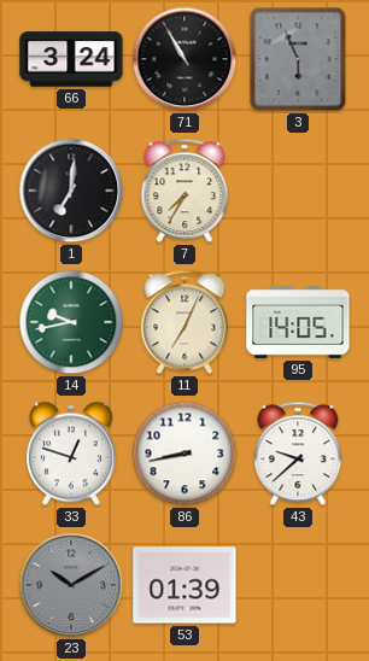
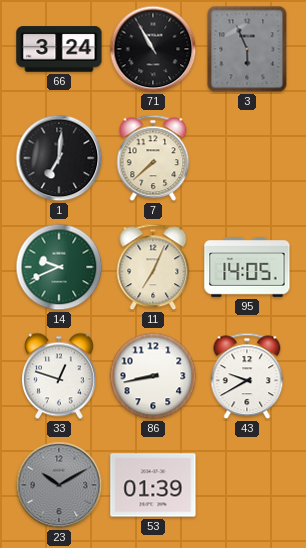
7: 7:35 -> 7:38
14: 9:43 -> 9:41
43: 9:38 -> 9:40
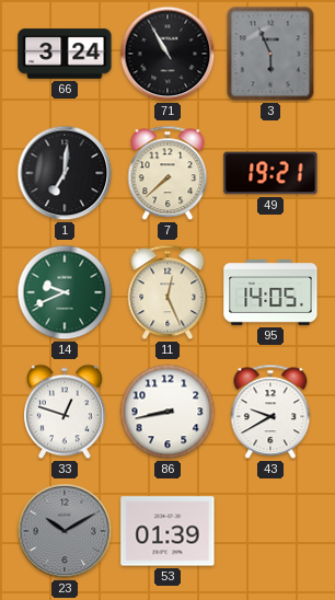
49: none -> 19:21
11: 7:04 -> 12:26
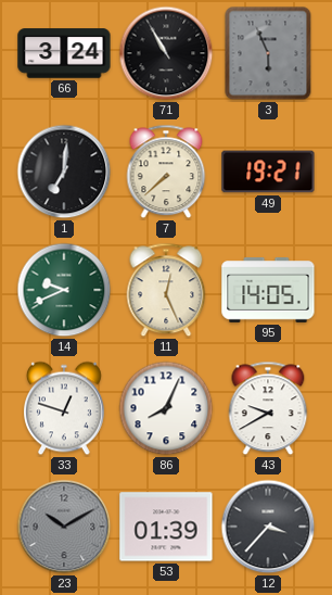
86: 8:43 -> 8:04
12: none -> 3:37
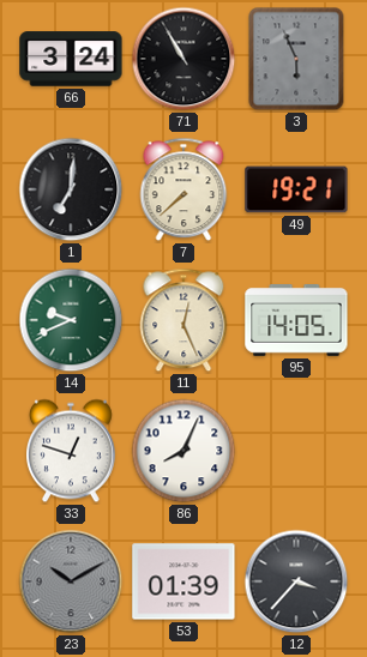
43: 9:40 -> none
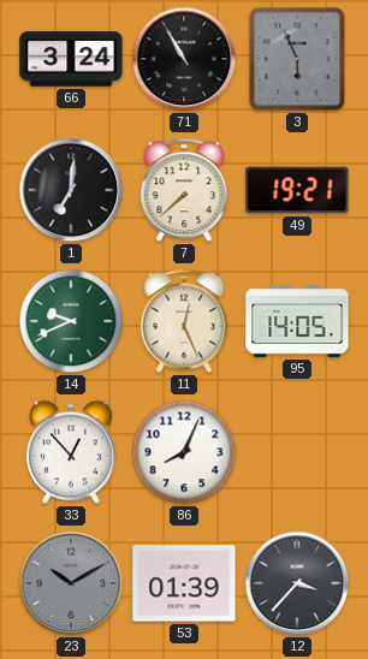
33: 12:48 -> 12:53
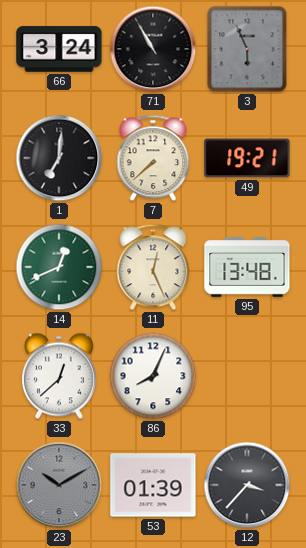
14: 9:41 -> 12:41
95: 14:05 -> 13:48
33: 12:53 -> 12:38
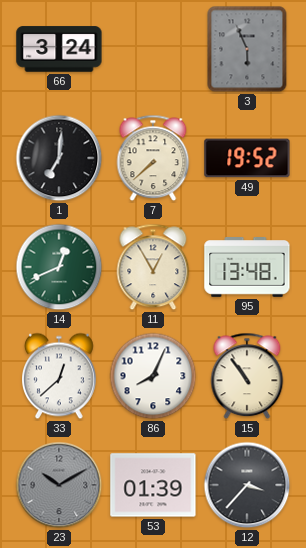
71: 10:55 -> none
49: 19:21 -> 19:52
11: 12:26 -> 12:55
15: none -> 10:54
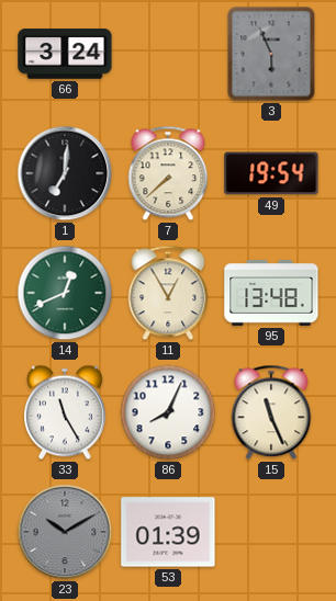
49: 19:52 -> 19:54
33: 12:38 -> 11:25
15: 10:54 -> 11:26
12: 3:37 -> none
